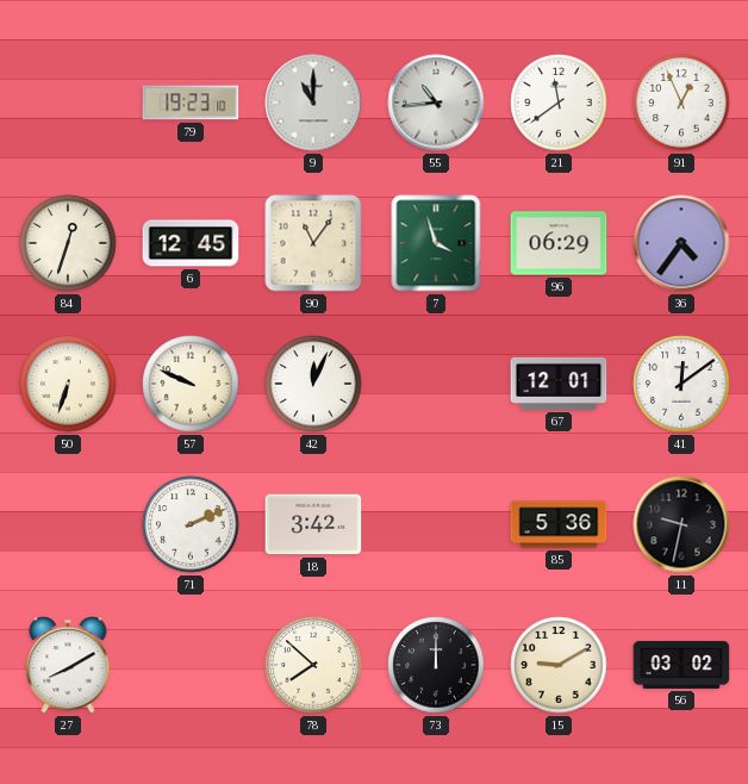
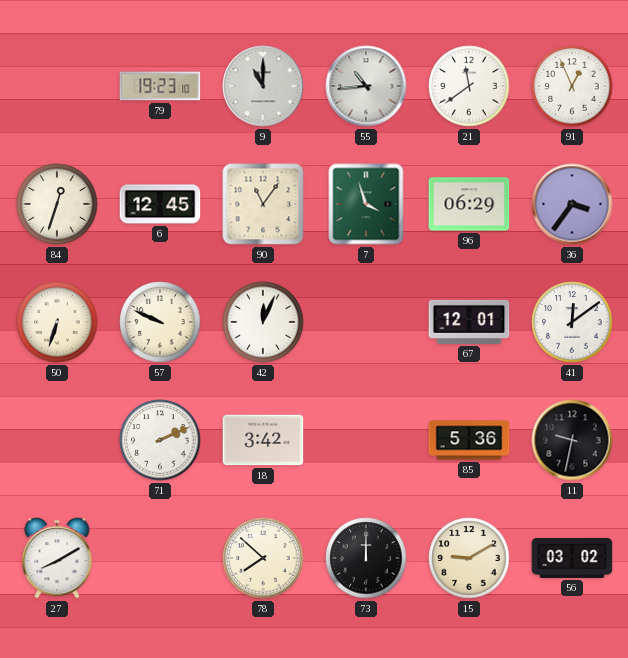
36: 4:36 -> 3:36
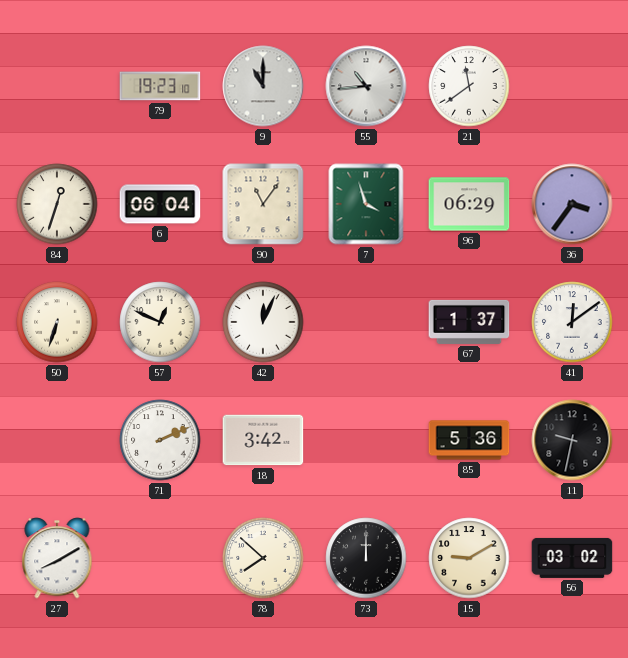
91: 12:56 -> none
6: 12:45 -> 06:04
57: 9:49 -> 12:49
67: 12:01 -> 1:37
